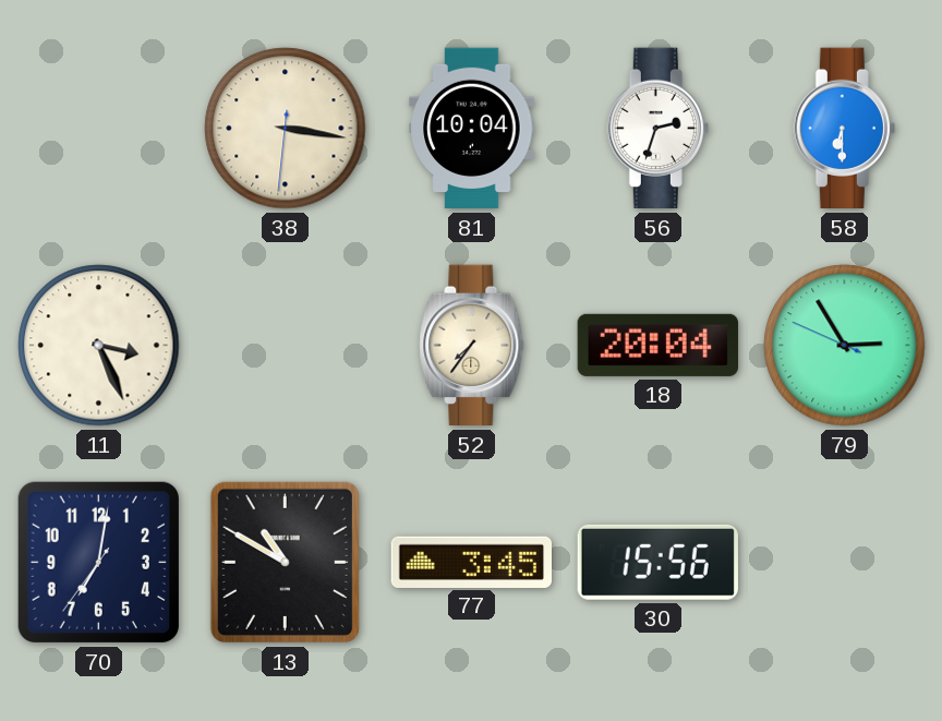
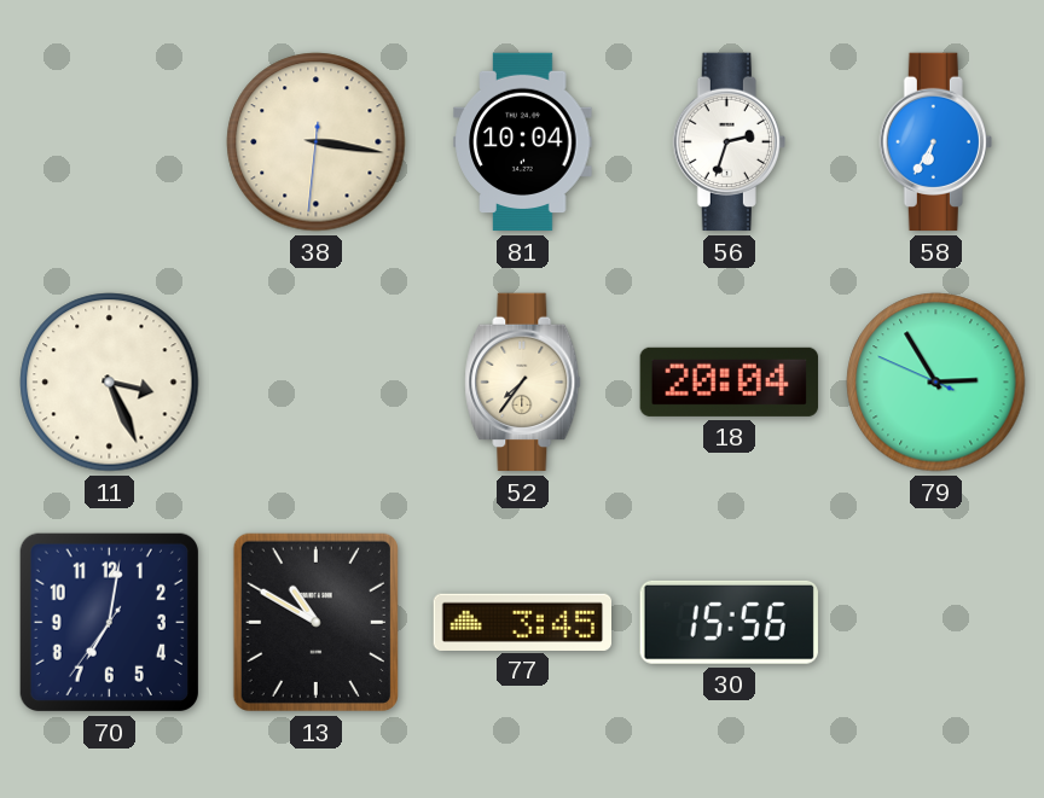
58: 6:30 -> 6:35
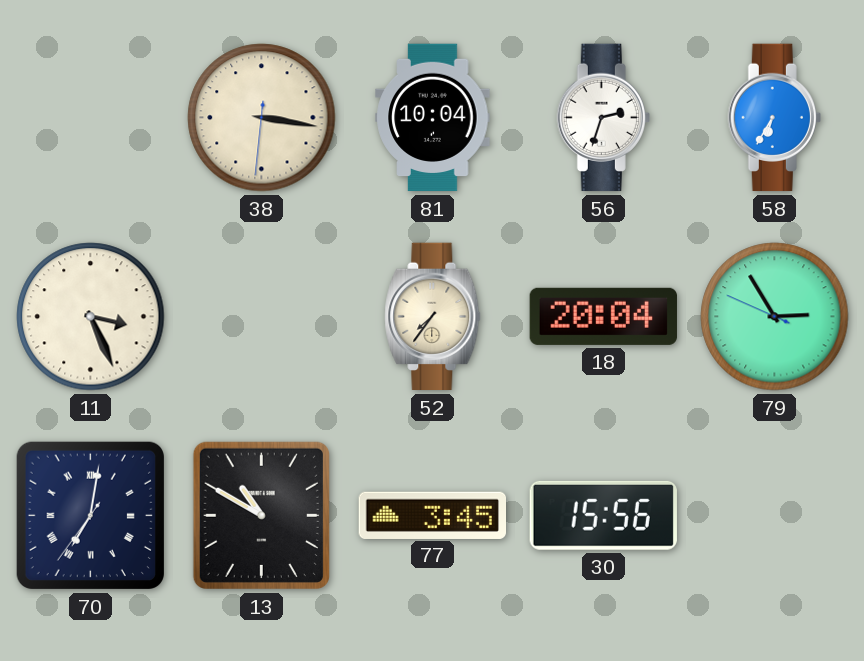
70 numerals: Arabic -> Roman
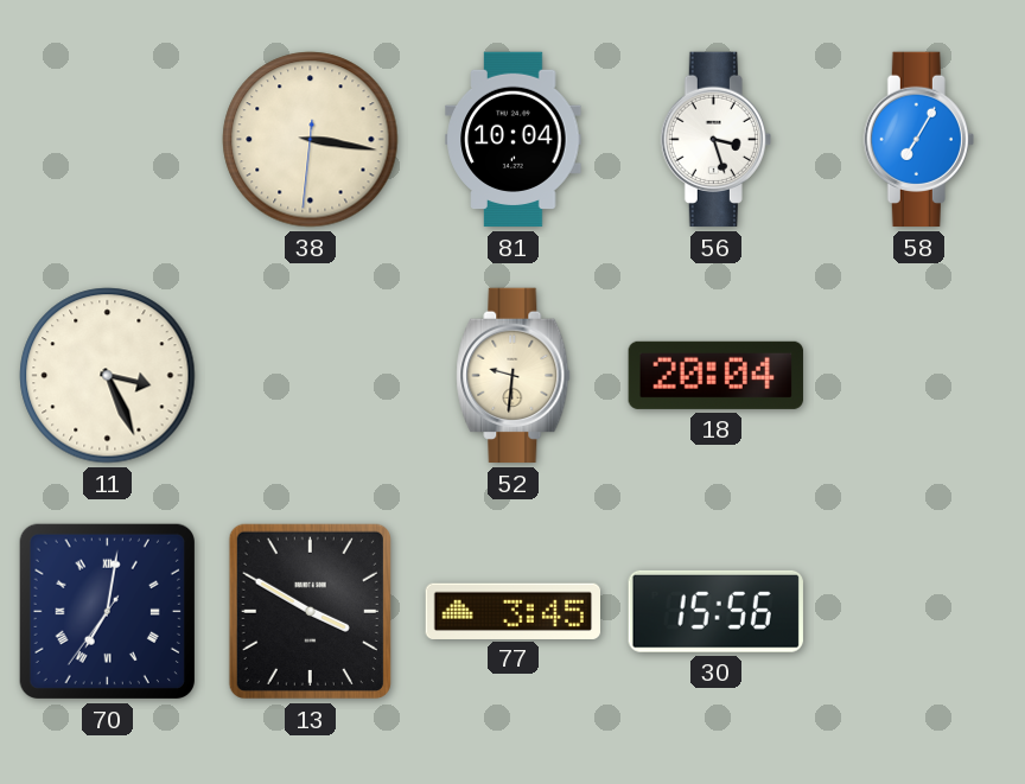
56: 2:33 -> 3:27
58: 6:35 -> 7:05
52: 7:36 -> 9:31
79: 2:54 -> none
13: 10:50 -> 3:50
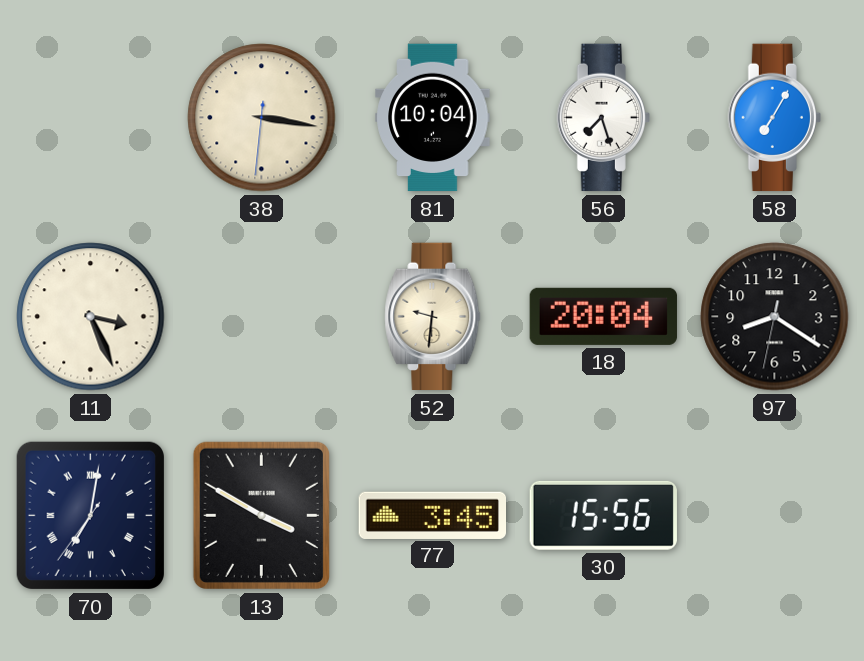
56: 3:27 -> 7:27
97: none -> 8:20
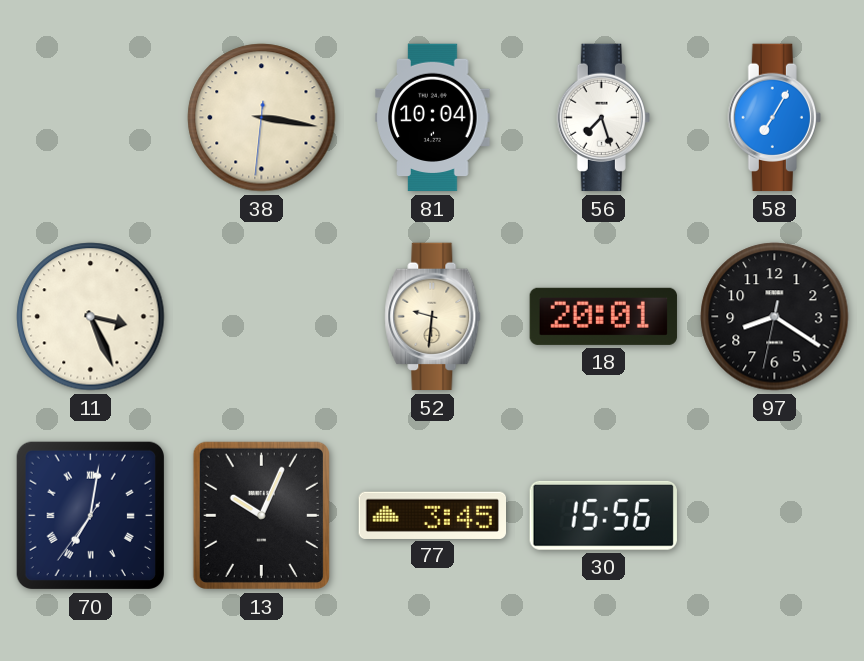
18: 20:04 -> 20:01
13: 3:50 -> 10:04
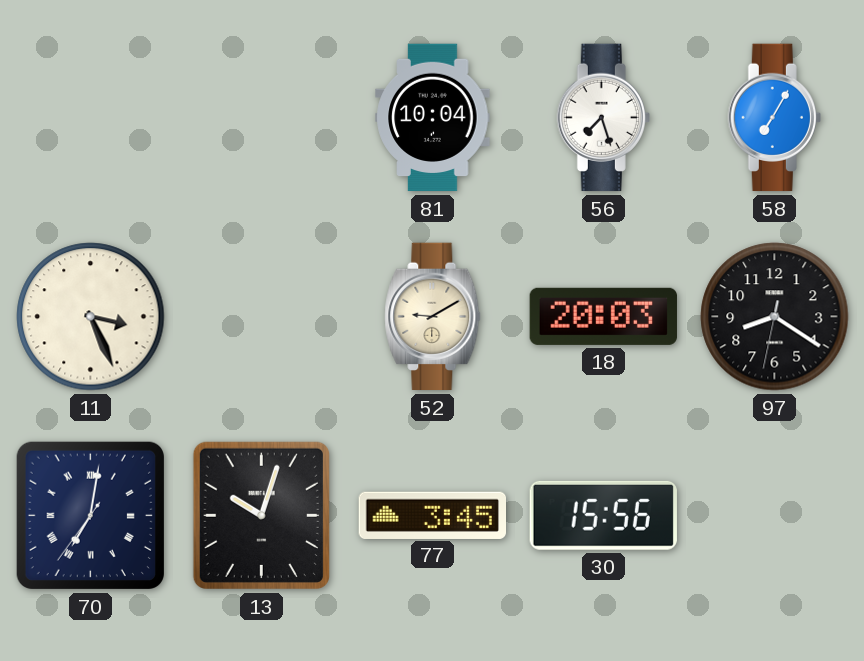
38: 3:16 -> none
52: 9:31 -> 9:10
18: 20:01 -> 20:03
13: 10:04 -> 10:03
